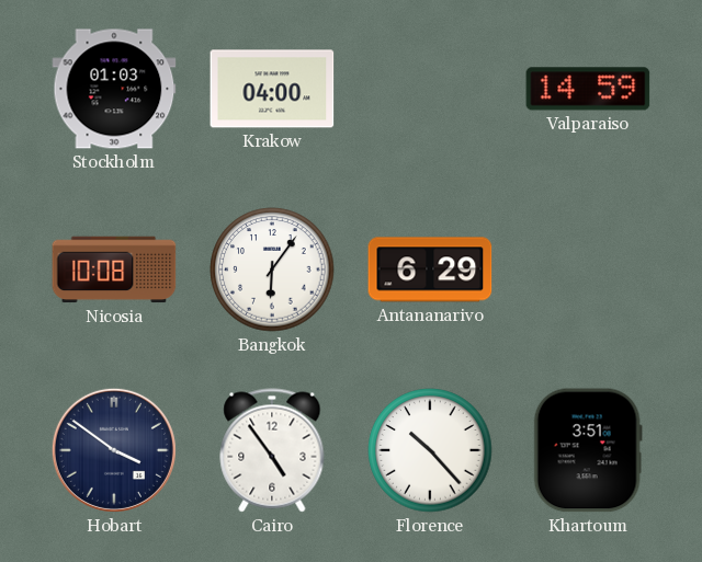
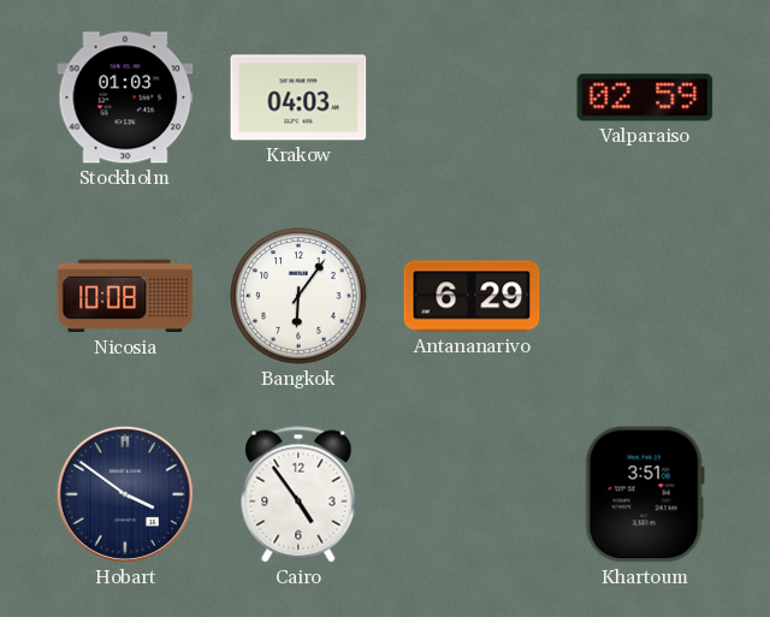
Krakow: 04:00 -> 04:03
Valparaiso: 14:59 -> 02:59
Florence: 10:23 -> none
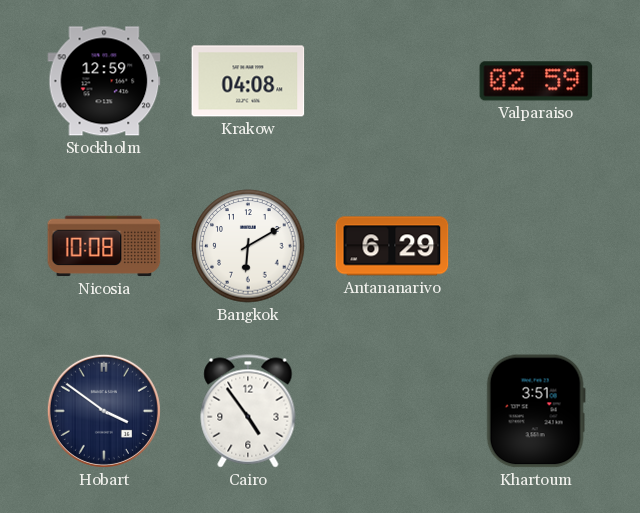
Stockholm: 01:03 -> 12:59
Krakow: 04:03 -> 04:08
Bangkok: 6:06 -> 6:10
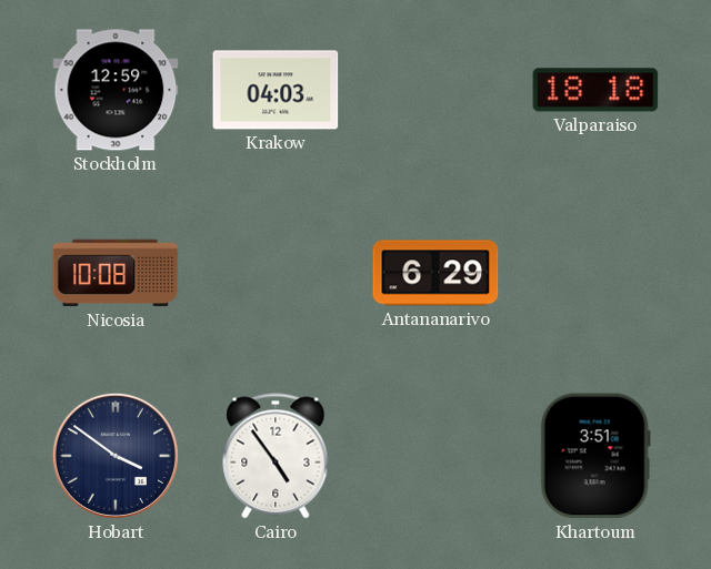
Krakow: 04:08 -> 04:03
Valparaiso: 02:59 -> 18:18
Bangkok: 6:10 -> none
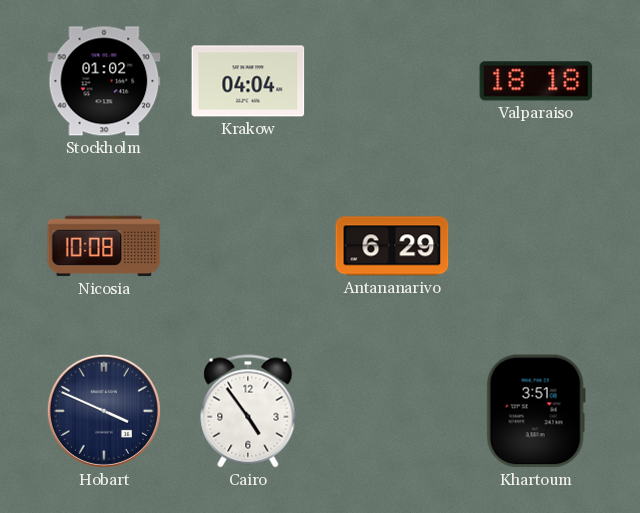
Stockholm: 12:59 -> 01:02
Krakow: 04:03 -> 04:04
Hobart: 3:51 -> 3:49
